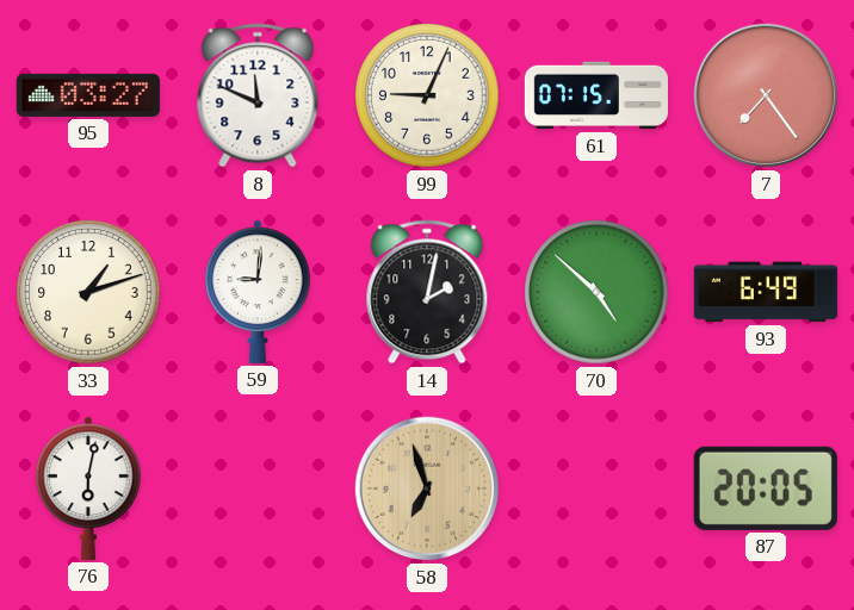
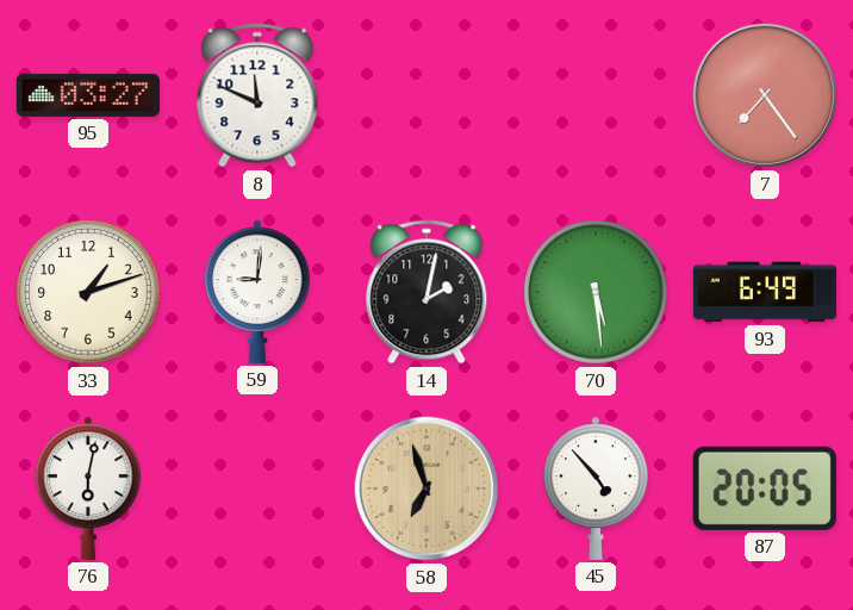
99: 9:04 -> none
61: 07:15 -> none
70: 4:52 -> 5:29
45: none -> 4:53
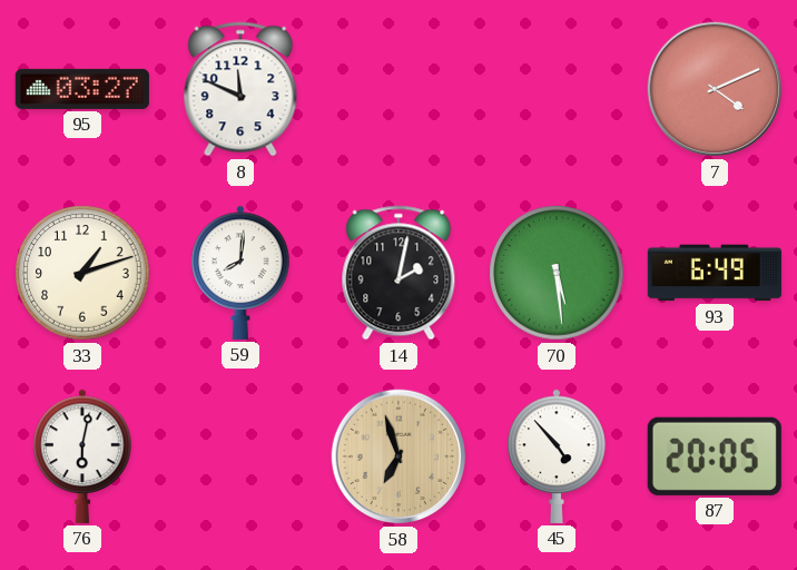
7: 7:24 -> 4:11
59: 9:01 -> 8:01
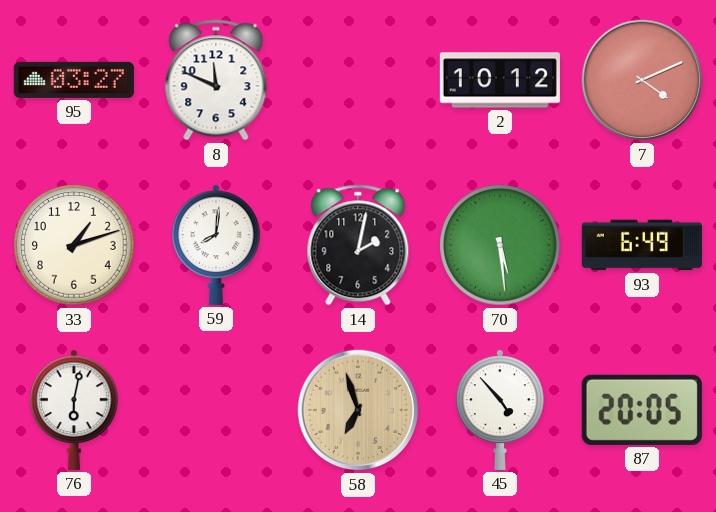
2: none -> 10:12
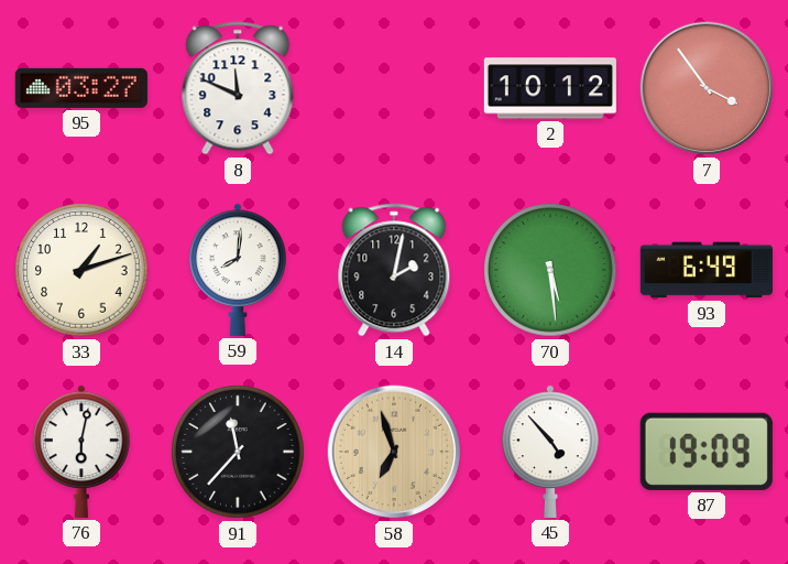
7: 4:11 -> 3:54
91: none -> 11:37
87: 20:05 -> 19:09
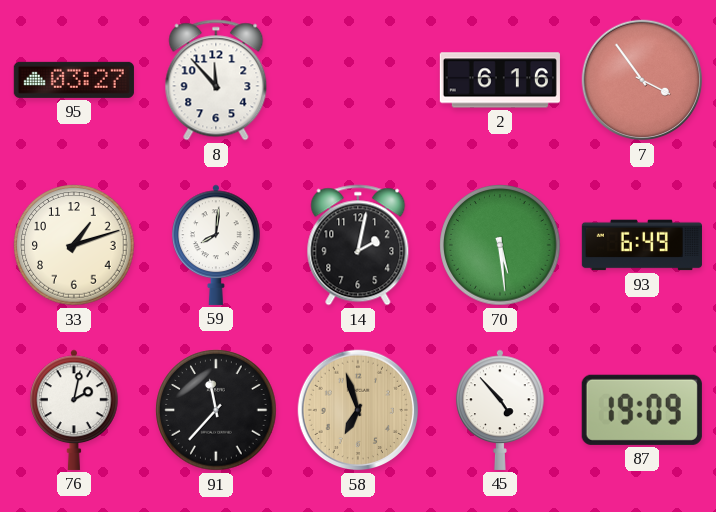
8: 11:49 -> 11:53
2: 10:12 -> 6:16
76: 6:02 -> 2:02
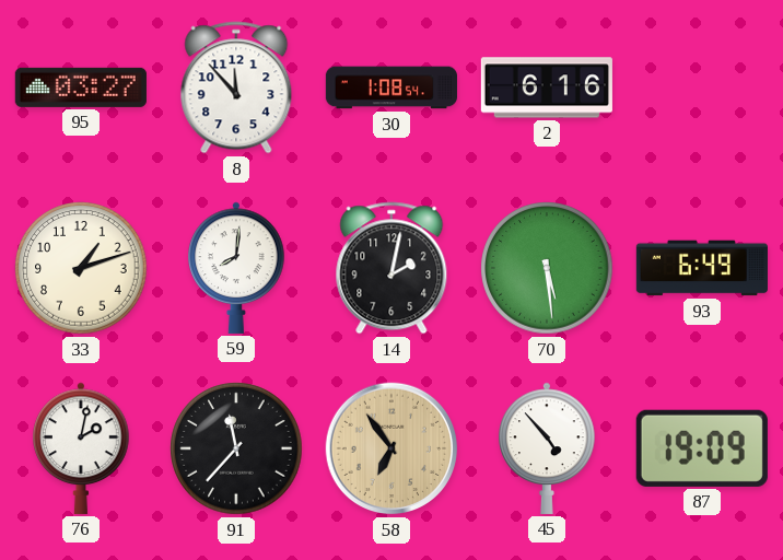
30: none -> 1:08
7: 3:54 -> none
58: 6:57 -> 6:54
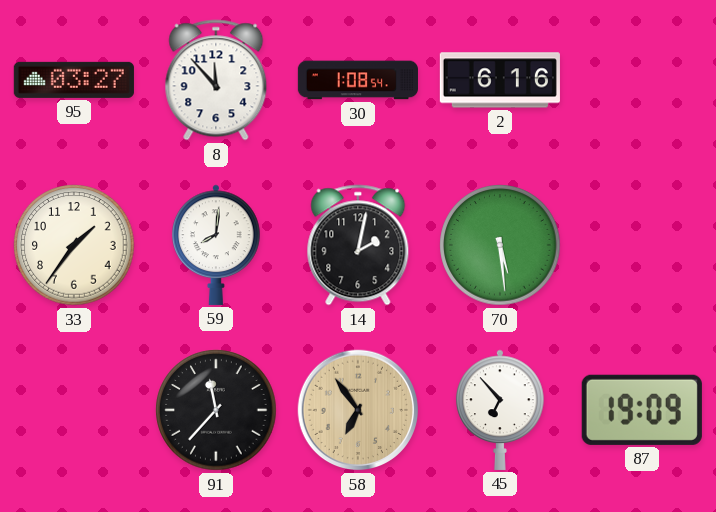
33: 1:12 -> 1:36
93: 6:49 -> none
76: 2:02 -> none
45: 4:53 -> 6:53
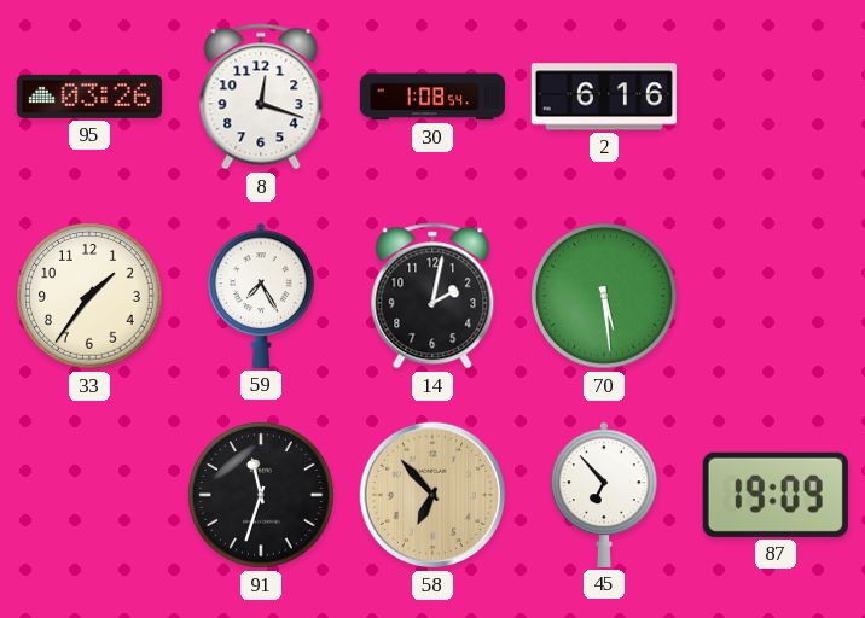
95: 03:27 -> 03:26
8: 11:53 -> 12:18
59: 8:01 -> 7:25
91: 11:37 -> 11:33
58: 6:54 -> 6:53
